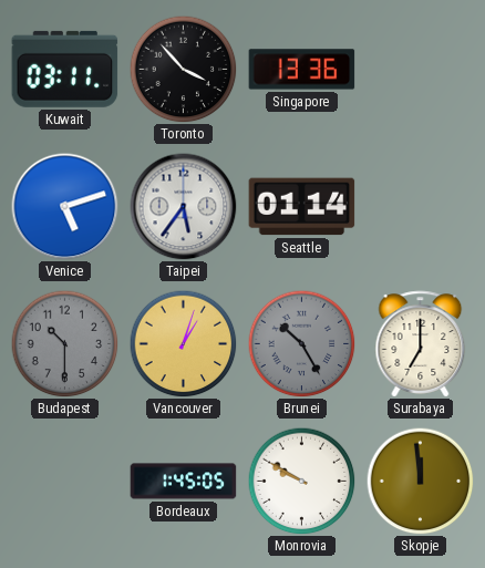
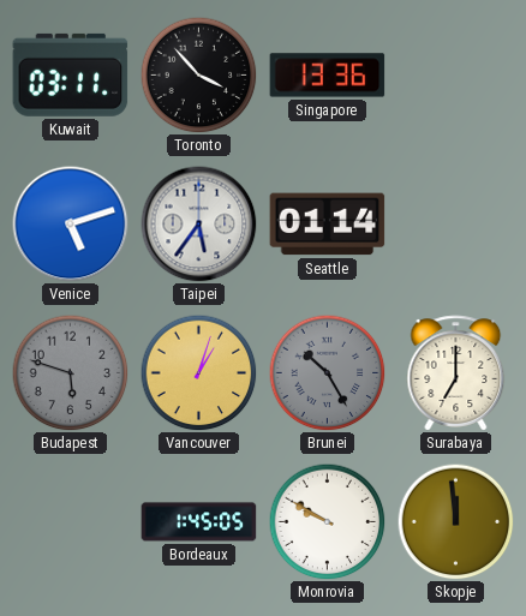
Budapest: 10:30 -> 5:48
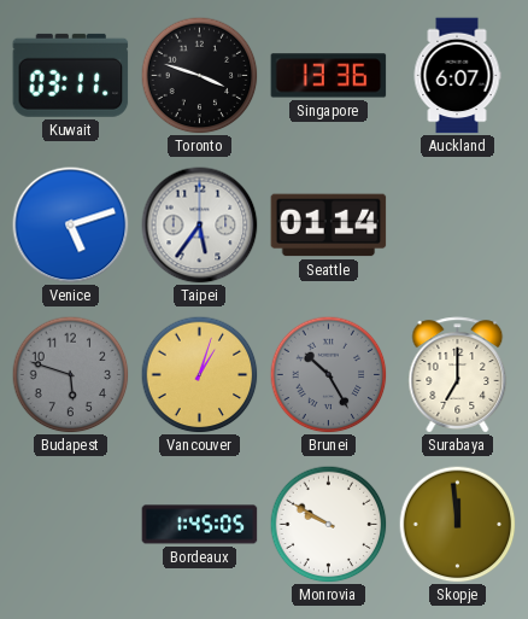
Toronto: 3:53 -> 3:48
Auckland: none -> 6:07
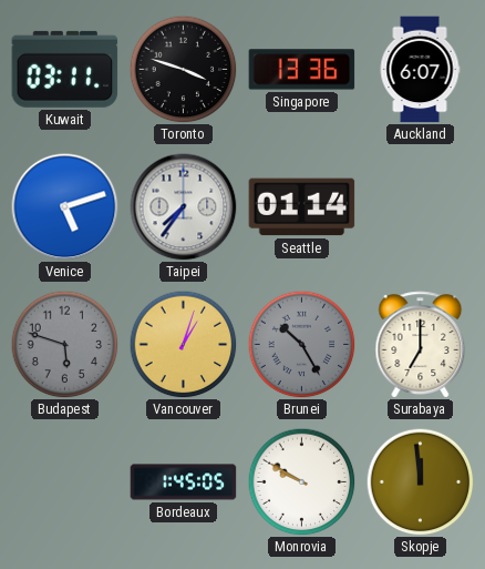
Taipei: 5:36 -> 7:36
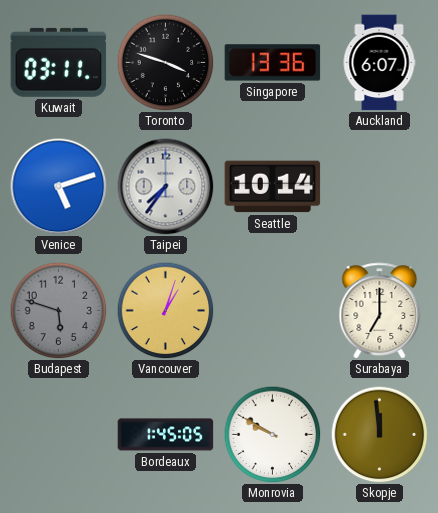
Seattle: 01:14 -> 10:14
Brunei: 10:25 -> none
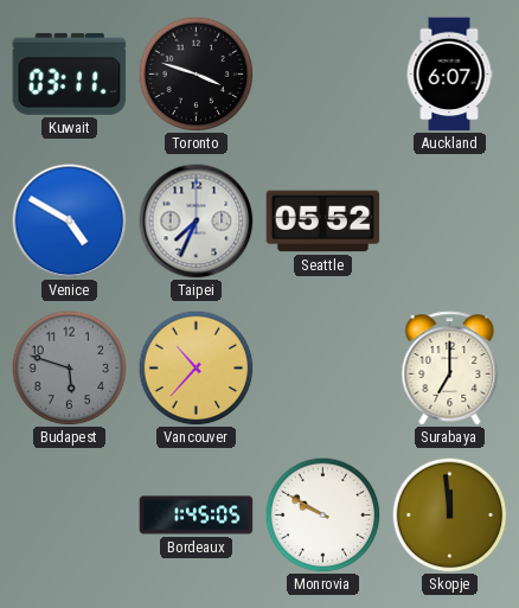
Singapore: 13:36 -> none
Venice: 5:12 -> 4:50
Taipei: 7:36 -> 7:34
Seattle: 10:14 -> 05:52
Vancouver: 1:03 -> 10:37
